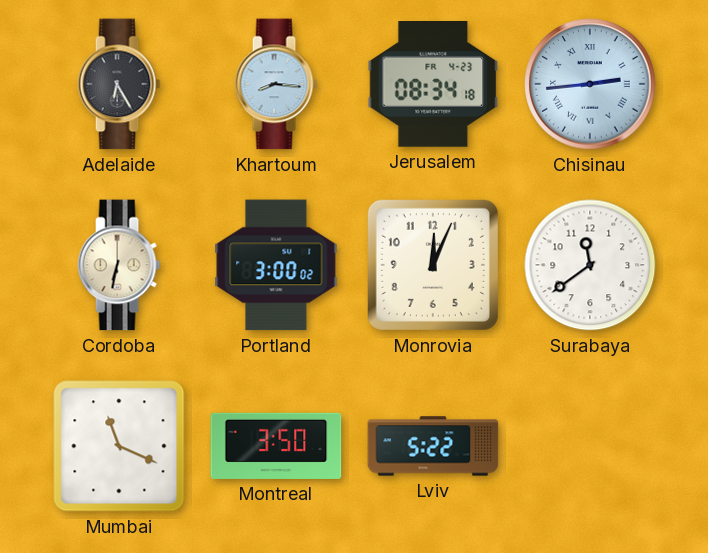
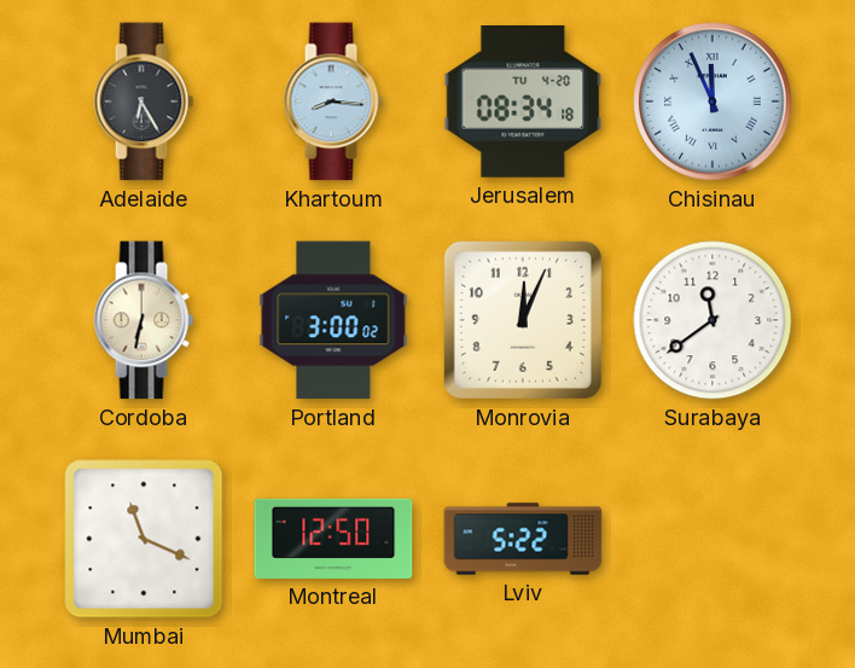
Jerusalem date: FR 4-23 -> TU 4-20
Chisinau: 2:44 -> 11:56
Montreal: 3:50 -> 12:50
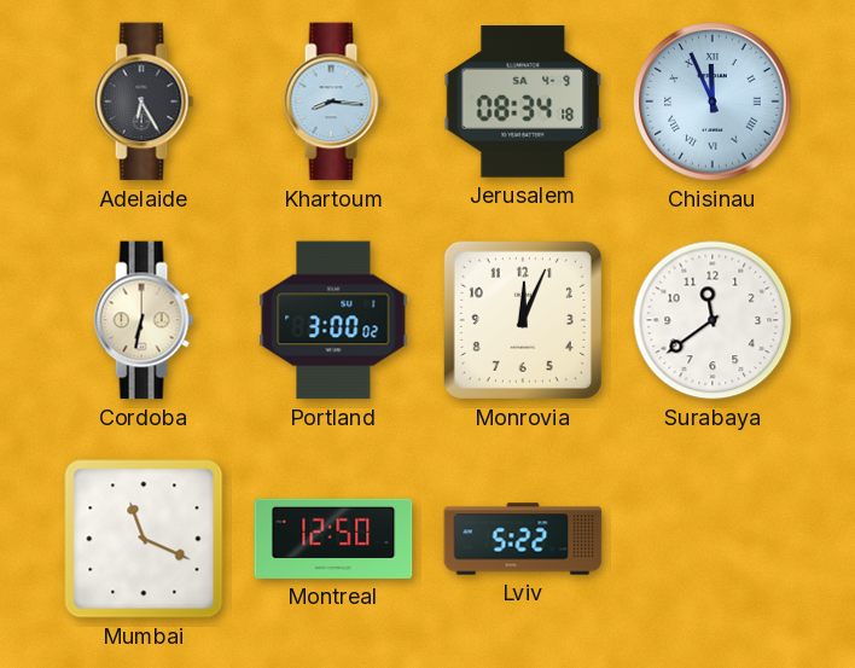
Jerusalem date: TU 4-20 -> SA 4-9
